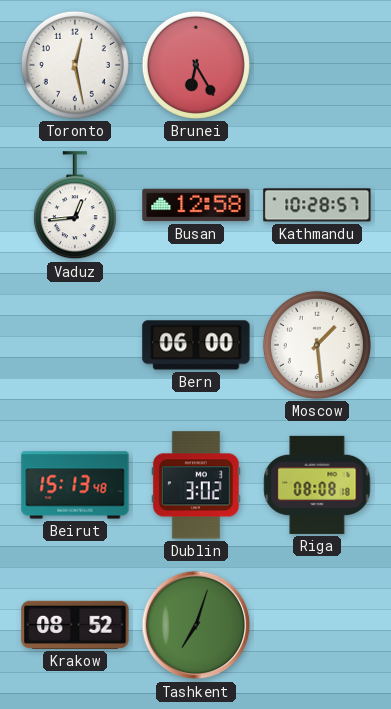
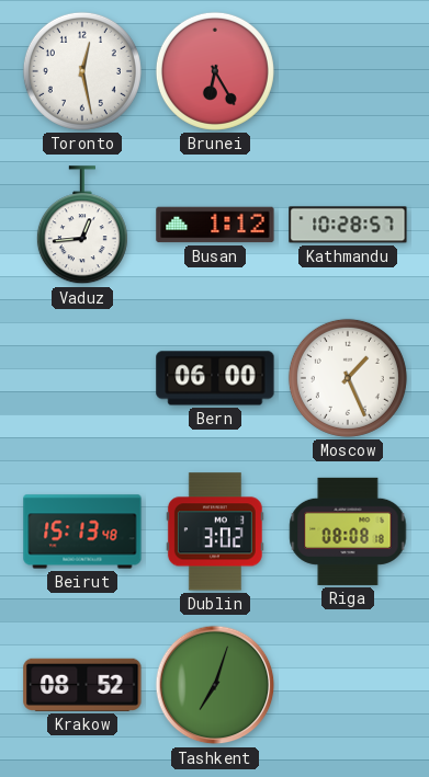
Busan: 12:58 -> 1:12
Moscow: 1:29 -> 1:26
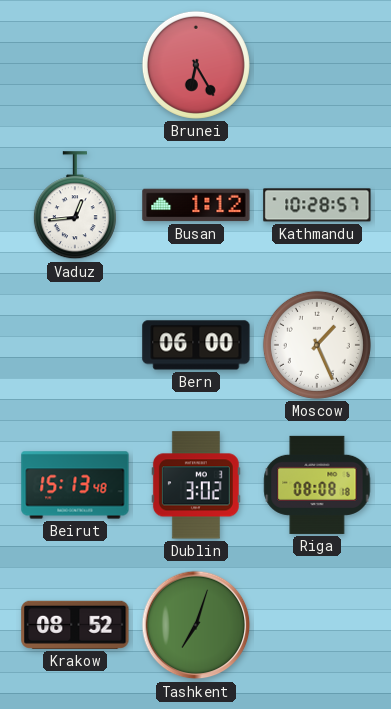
Toronto: 12:28 -> none
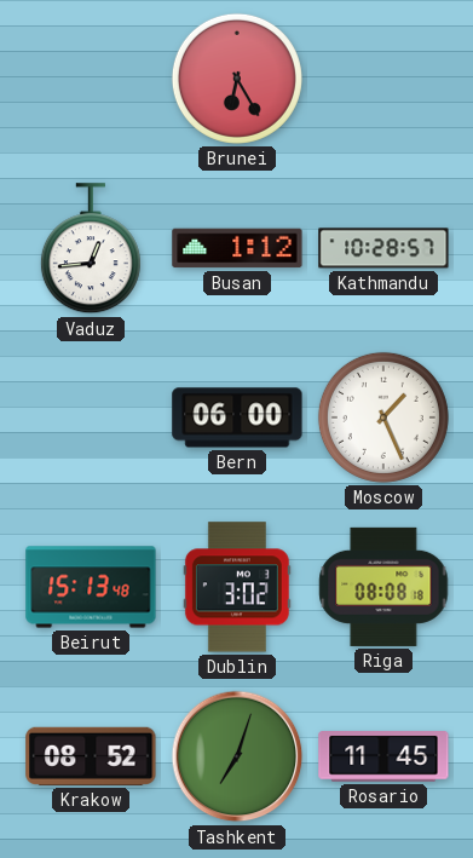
Rosario: none -> 11:45
